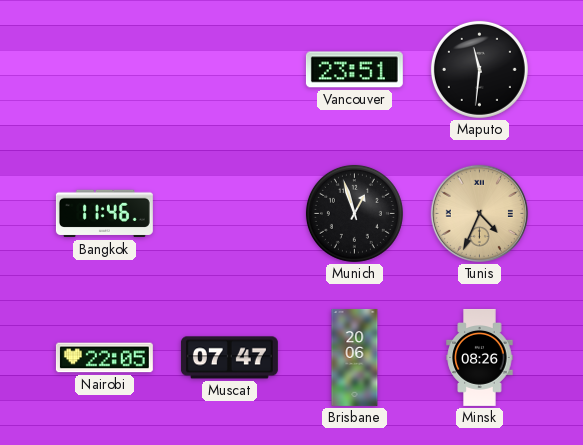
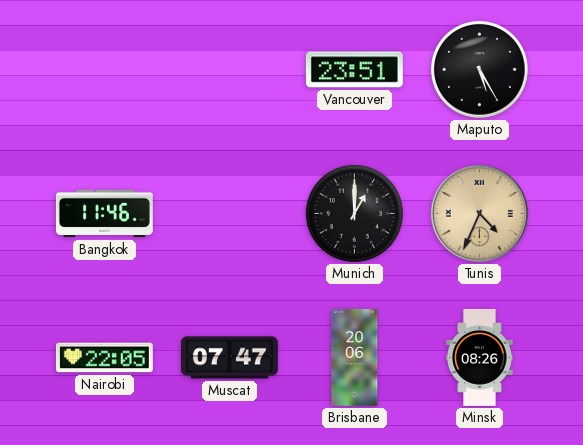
Maputo: 11:31 -> 5:25
Munich: 12:57 -> 1:00
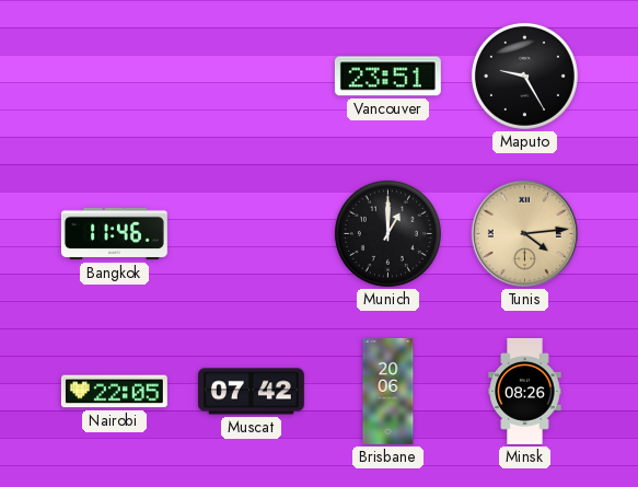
Maputo: 5:25 -> 9:25
Tunis: 4:34 -> 4:14
Muscat: 07:47 -> 07:42
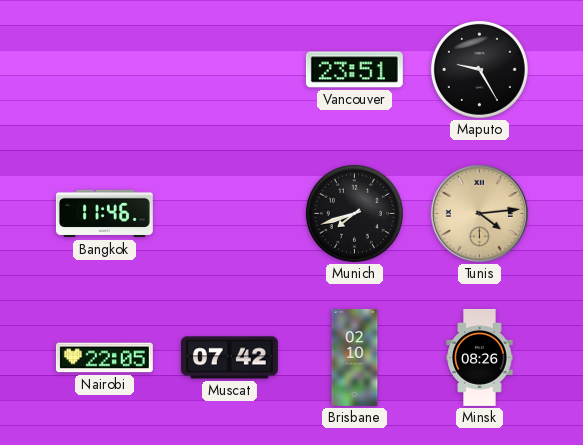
Munich: 1:00 -> 7:42
Brisbane: 20:06 -> 02:10
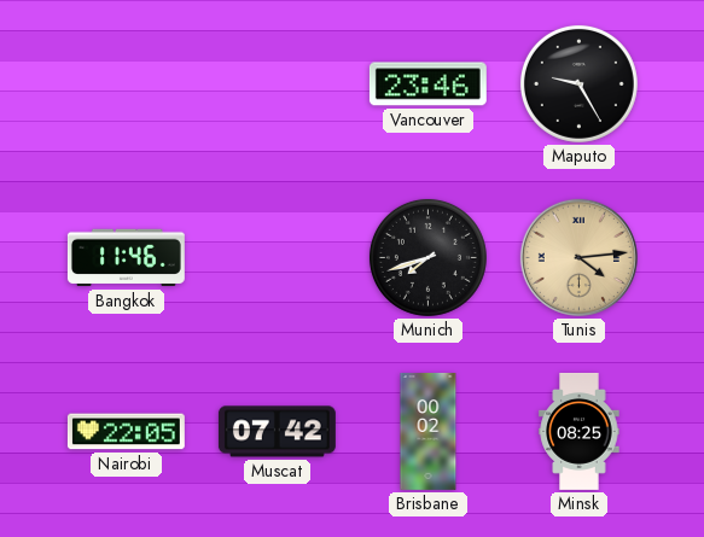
Vancouver: 23:51 -> 23:46
Brisbane: 02:10 -> 00:02
Minsk: 08:26 -> 08:25
